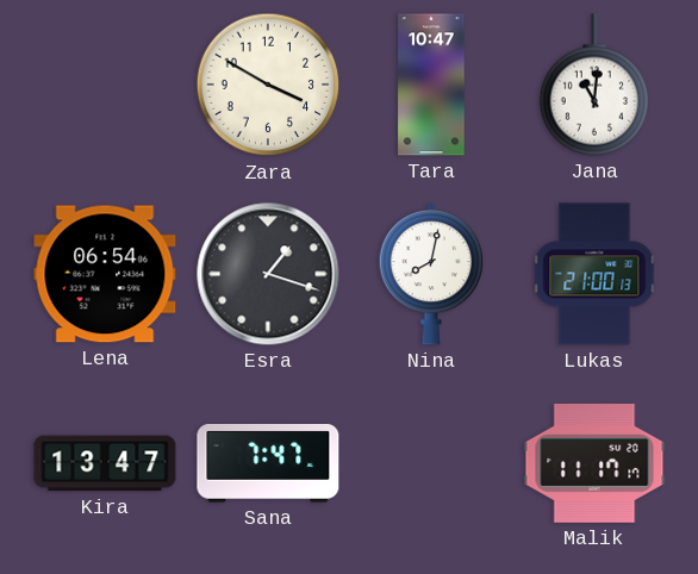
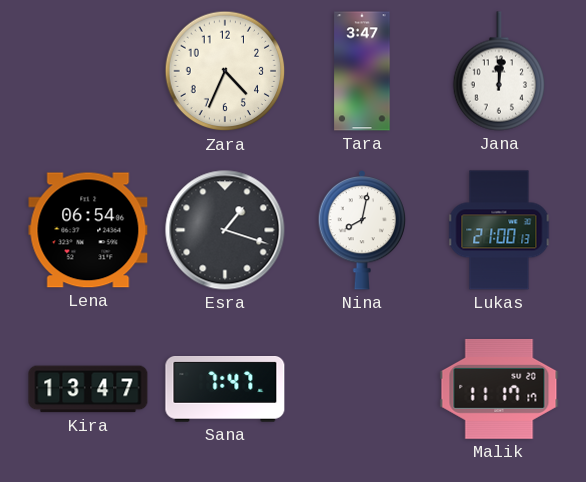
Zara: 3:50 -> 4:34
Tara: 10:47 -> 3:47
Jana: 11:01 -> 12:01
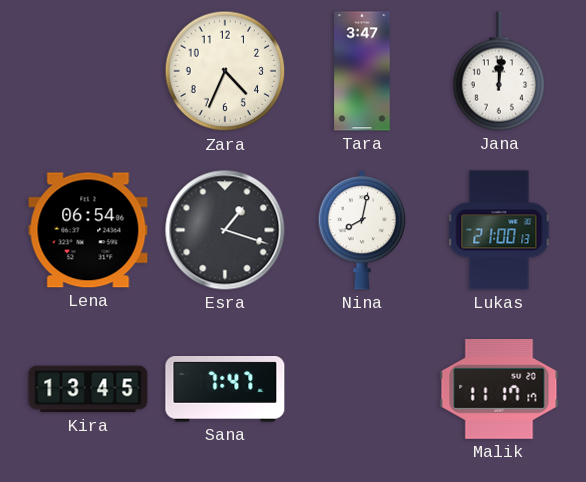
Kira: 13:47 -> 13:45
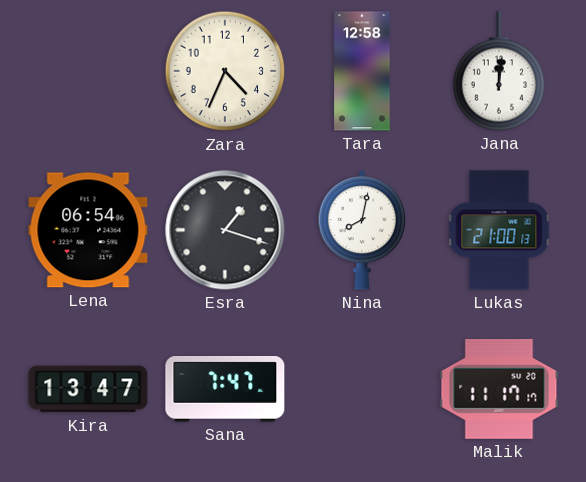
Tara: 3:47 -> 12:58
Kira: 13:45 -> 13:47
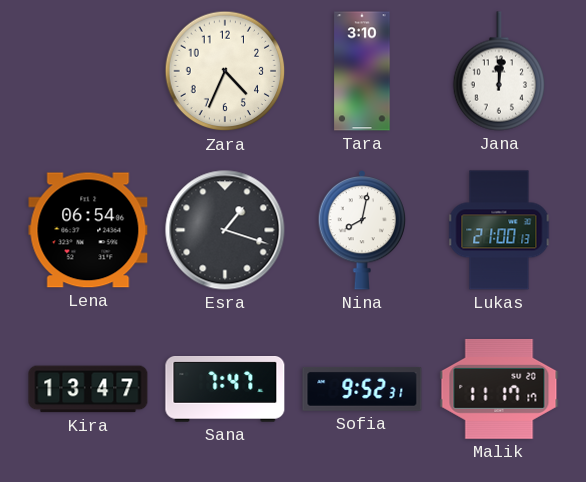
Tara: 12:58 -> 3:10
Sofia: none -> 9:52
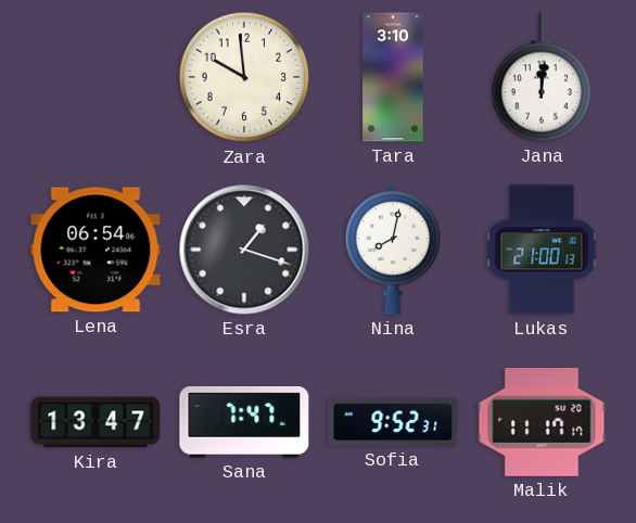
Zara: 4:34 -> 9:59
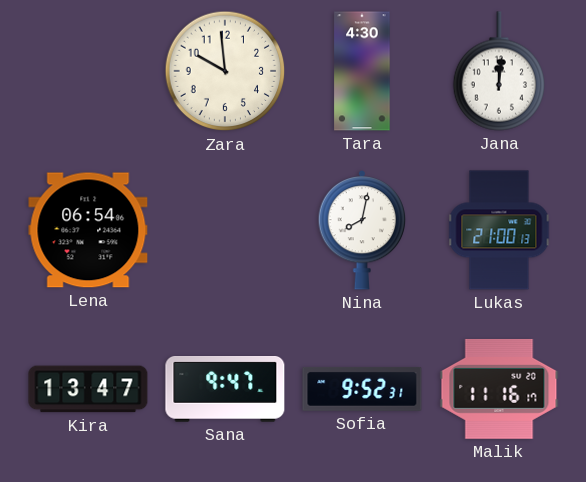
Tara: 3:10 -> 4:30
Esra: 1:18 -> none
Sana: 7:47 -> 9:47
Malik: 11:17 -> 11:16
